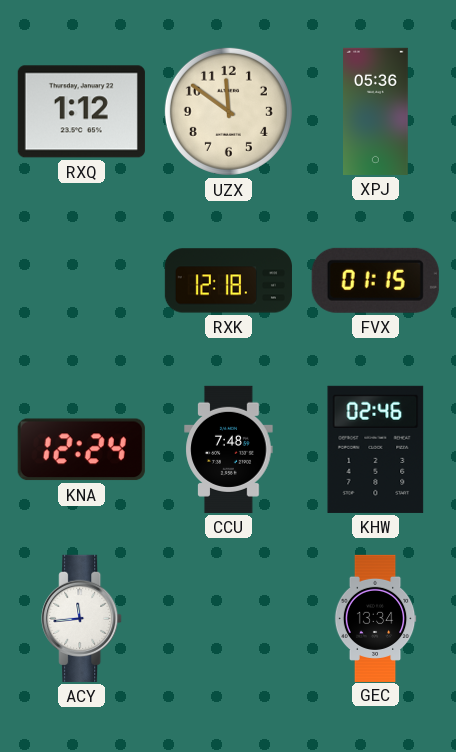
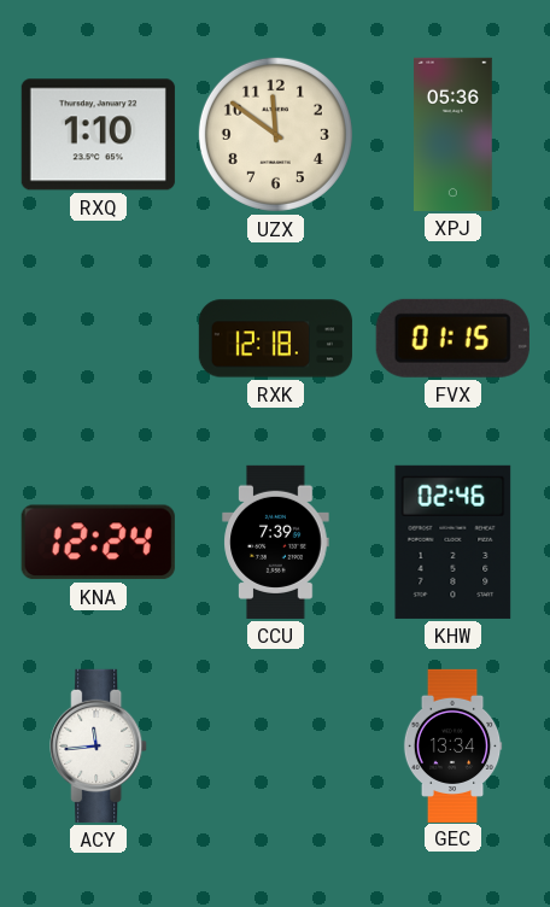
RXQ: 1:12 -> 1:10
CCU: 7:48 -> 7:39
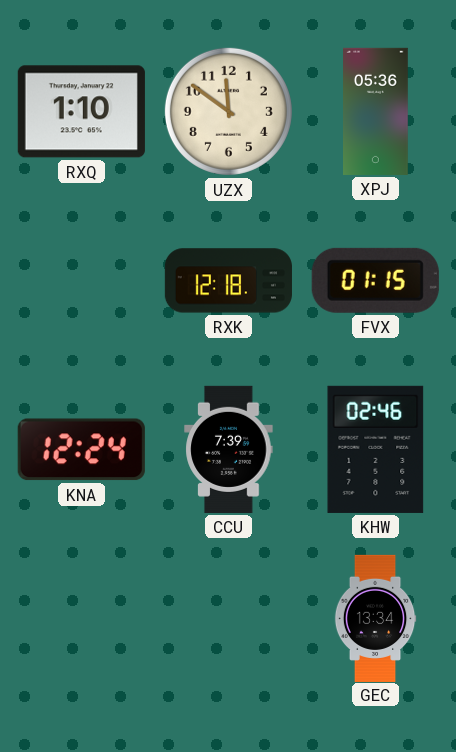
ACY: 11:44 -> none
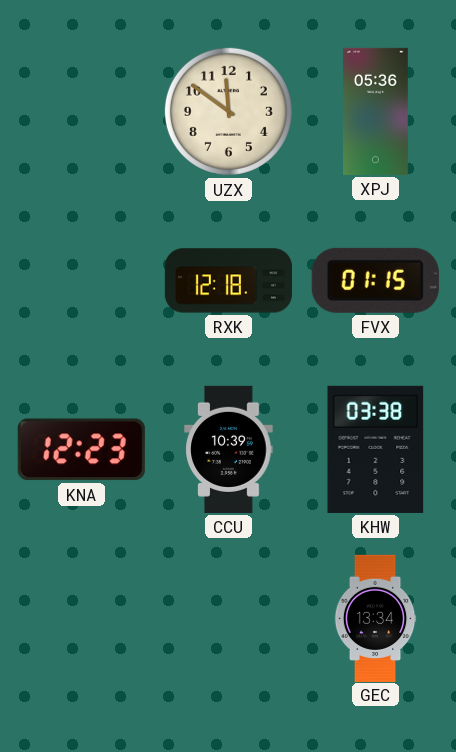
RXQ: 1:10 -> none
KNA: 12:24 -> 12:23
CCU: 7:39 -> 10:39
KHW: 02:46 -> 03:38
